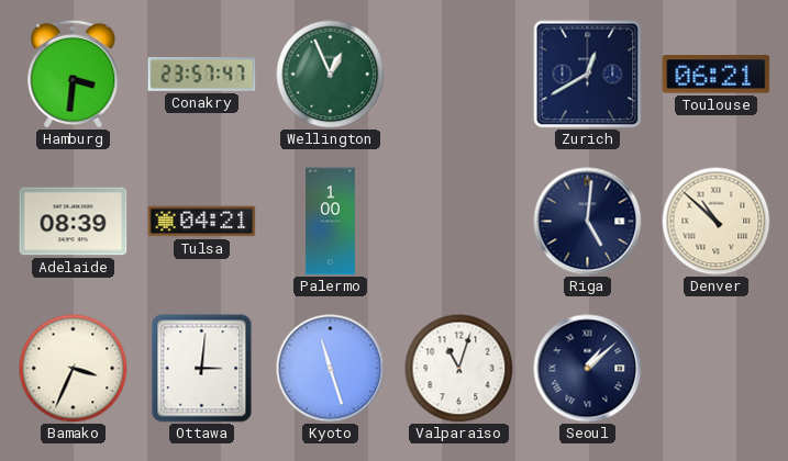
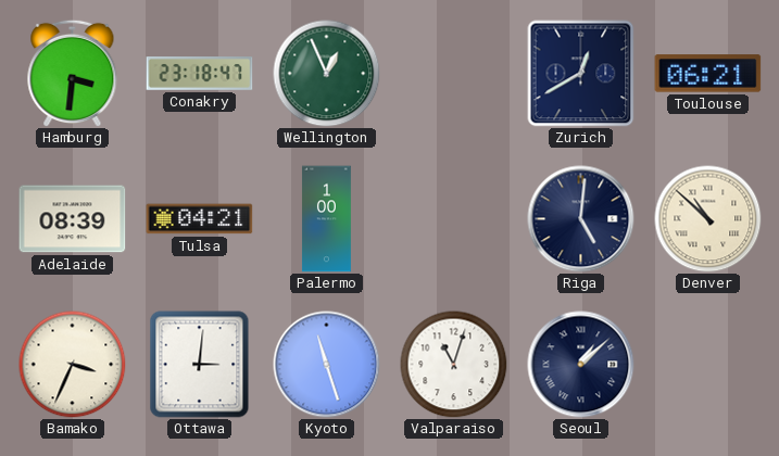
Conakry: 23:57 -> 23:18
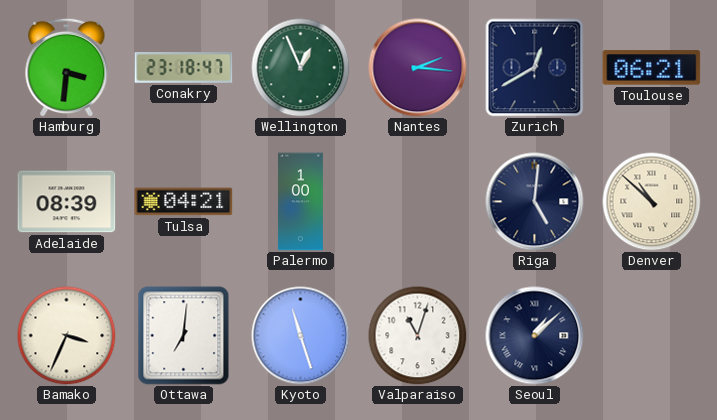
Nantes: none -> 2:16
Ottawa: 3:01 -> 7:01
